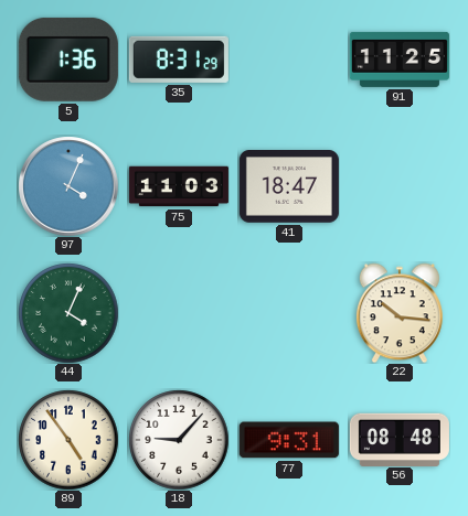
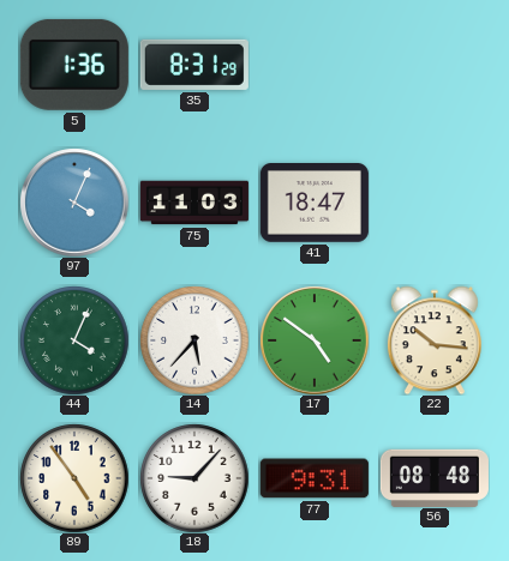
91: 11:25 -> none
14: none -> 5:37
17: none -> 4:51
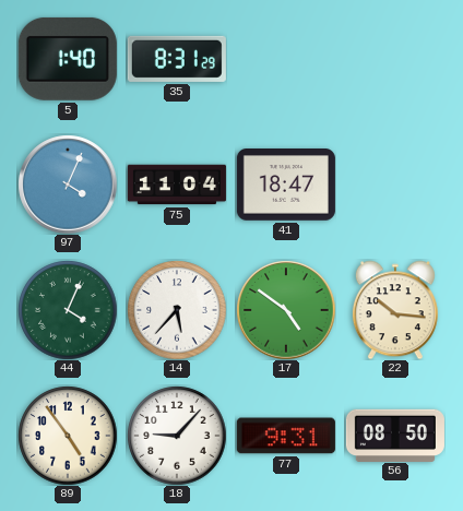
5: 1:36 -> 1:40
75: 11:03 -> 11:04
56: 08:48 -> 08:50
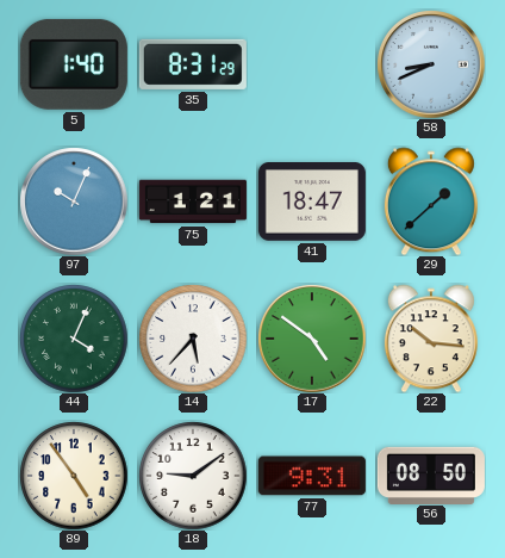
58: none -> 8:41
97: 4:04 -> 10:04
75: 11:04 -> 1:21
29: none -> 1:38
18: 9:07 -> 9:09
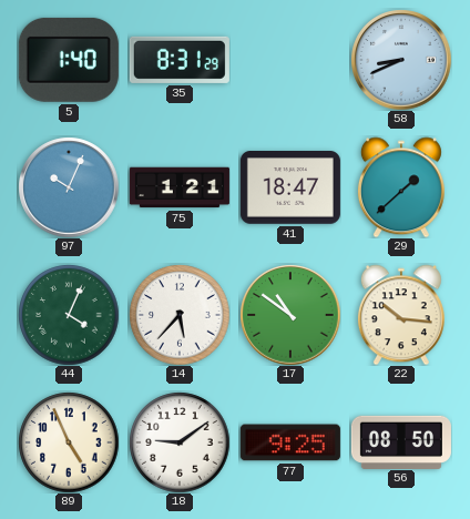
17: 4:51 -> 10:51
89: 4:54 -> 4:56
77: 9:31 -> 9:25
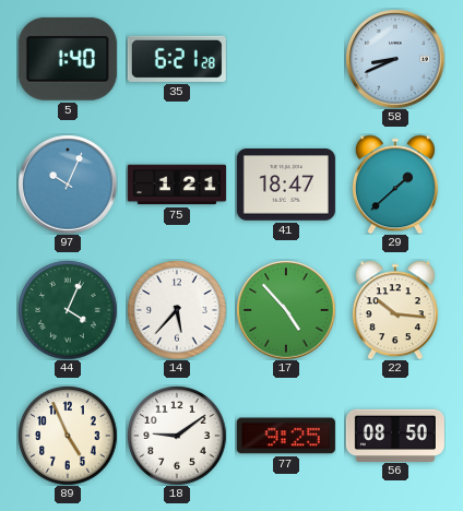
35: 8:31 -> 6:21
17: 10:51 -> 4:53
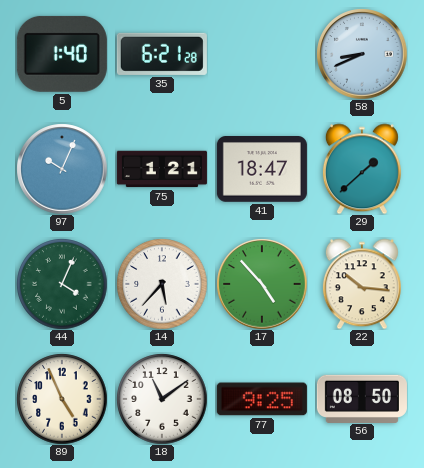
18: 9:09 -> 11:09
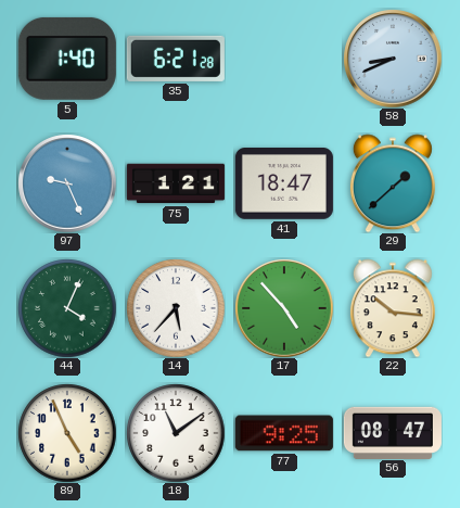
97: 10:04 -> 9:26
56: 08:50 -> 08:47
